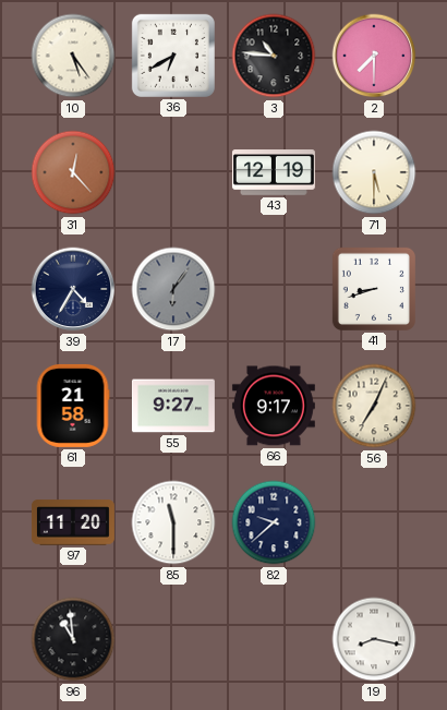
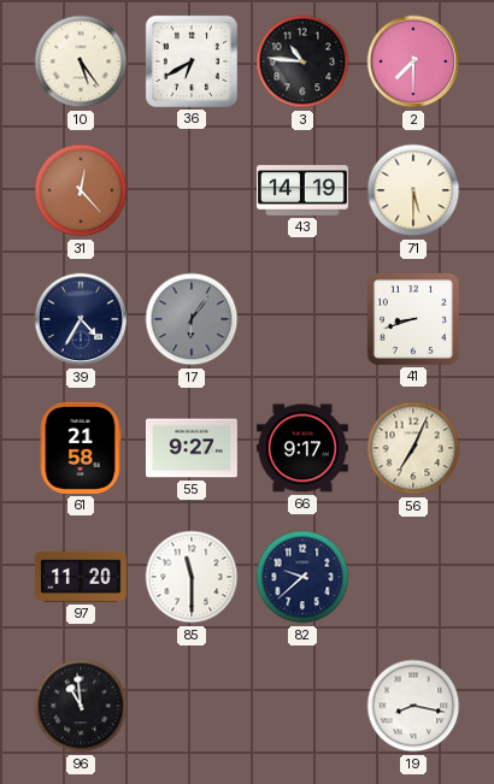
43: 12:19 -> 14:19
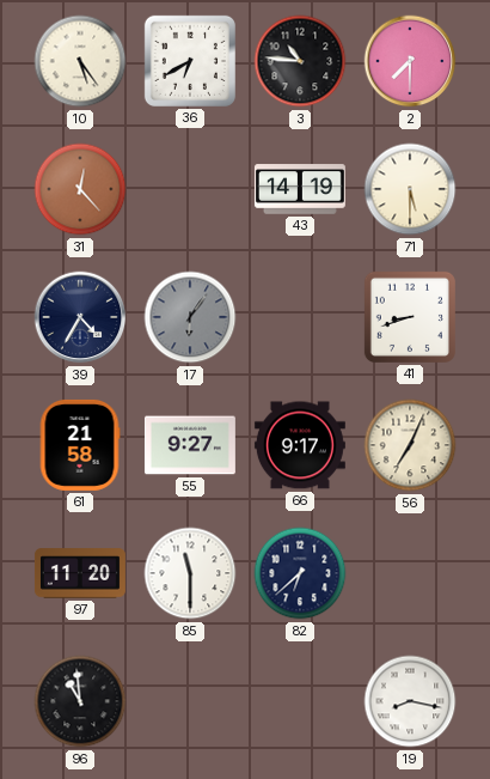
82: 9:38 -> 6:38
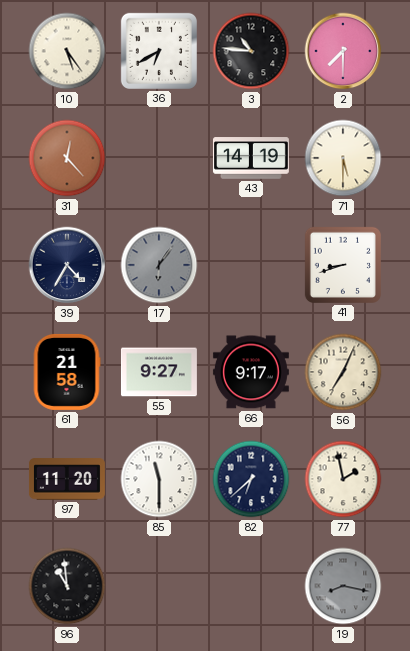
77: none -> 1:58
19 dial: white -> grey
